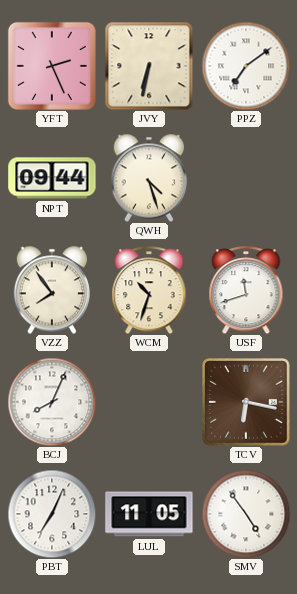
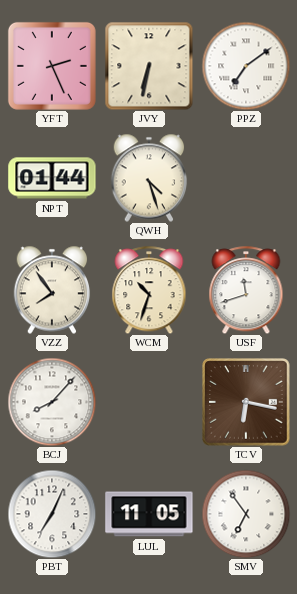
NPT: 09:44 -> 01:44
BCJ: 8:04 -> 8:07
SMV: 4:54 -> 6:54
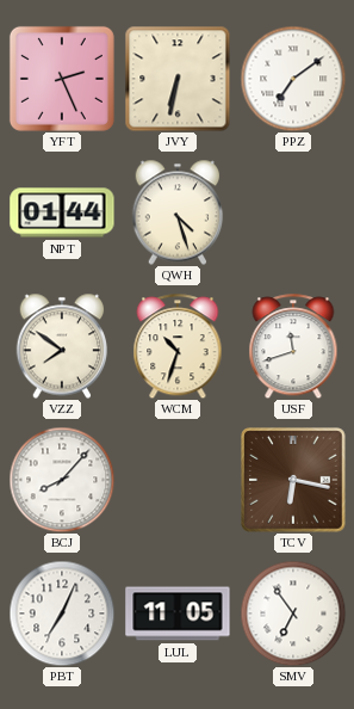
VZZ: 7:54 -> 7:51
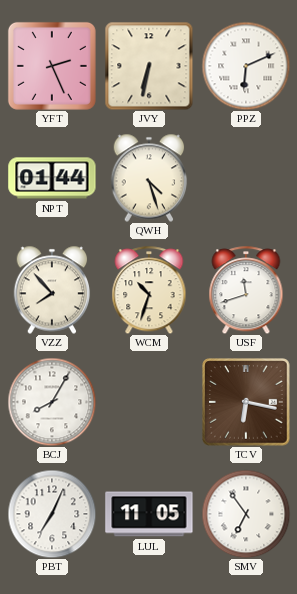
PPZ: 7:09 -> 6:11
VZZ: 7:51 -> 7:53
BCJ: 8:07 -> 8:05
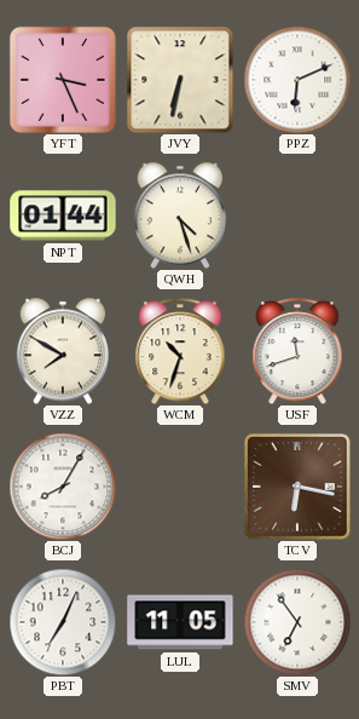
YFT: 2:26 -> 3:26
VZZ: 7:53 -> 7:50
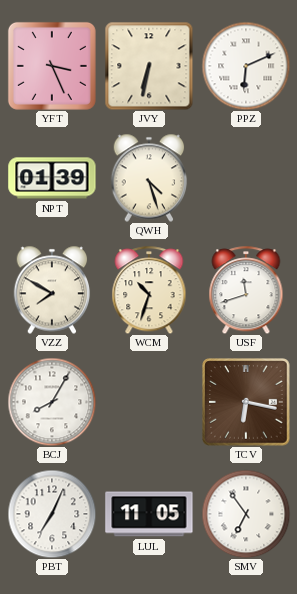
NPT: 01:44 -> 01:39
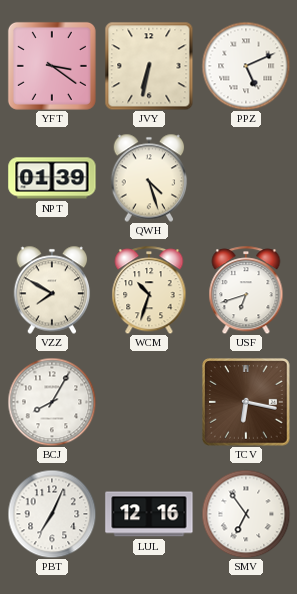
YFT: 3:26 -> 3:21
PPZ: 6:11 -> 5:11
USF: 11:42 -> 6:42
LUL: 11:05 -> 12:16
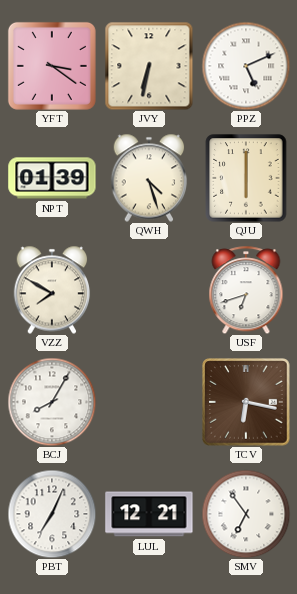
QJU: none -> 6:00
WCM: 10:33 -> none
LUL: 12:16 -> 12:21
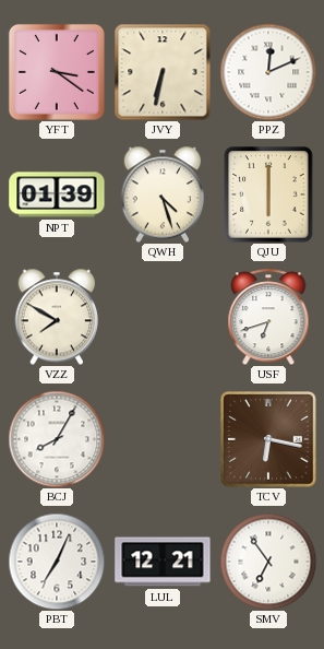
PPZ: 5:11 -> 12:11
